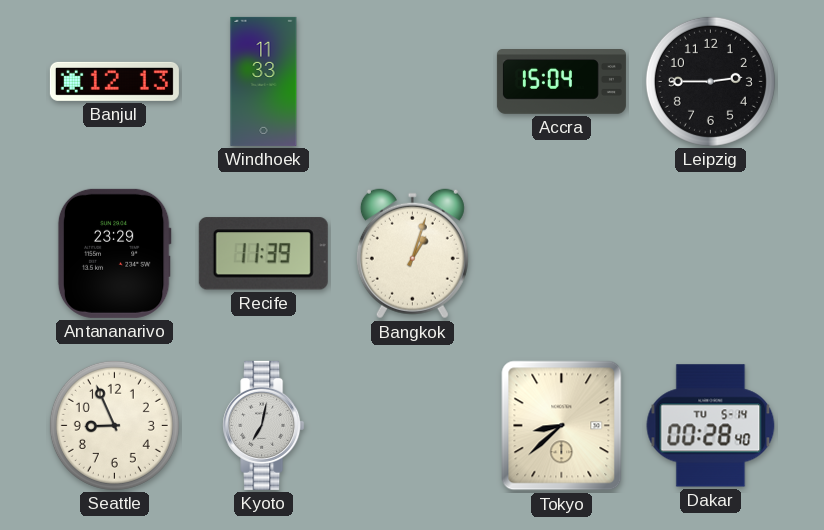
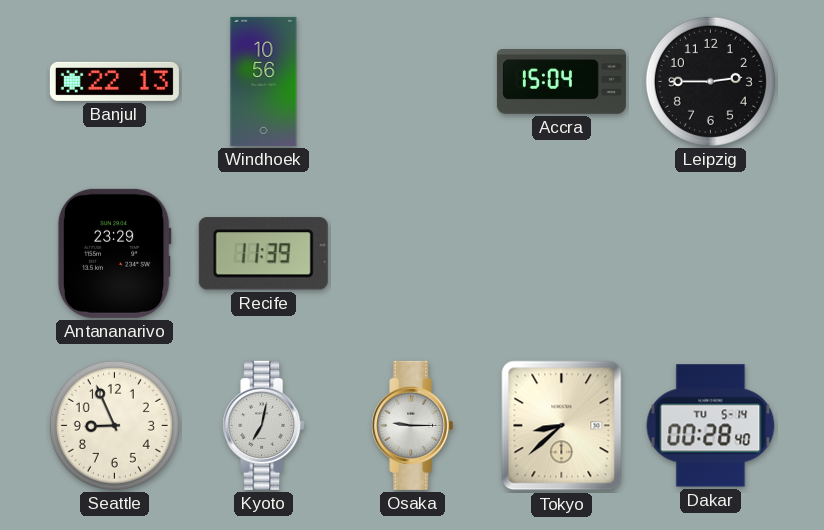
Banjul: 12:13 -> 22:13
Windhoek: 11:33 -> 10:56
Bangkok: 1:03 -> none
Osaka: none -> 9:15
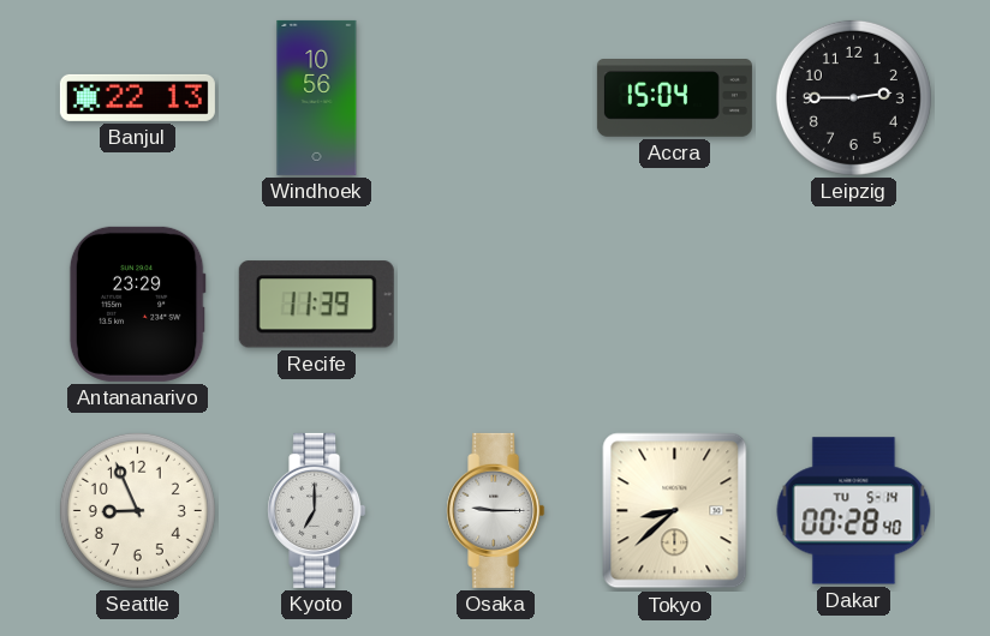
Kyoto: 7:02 -> 7:00
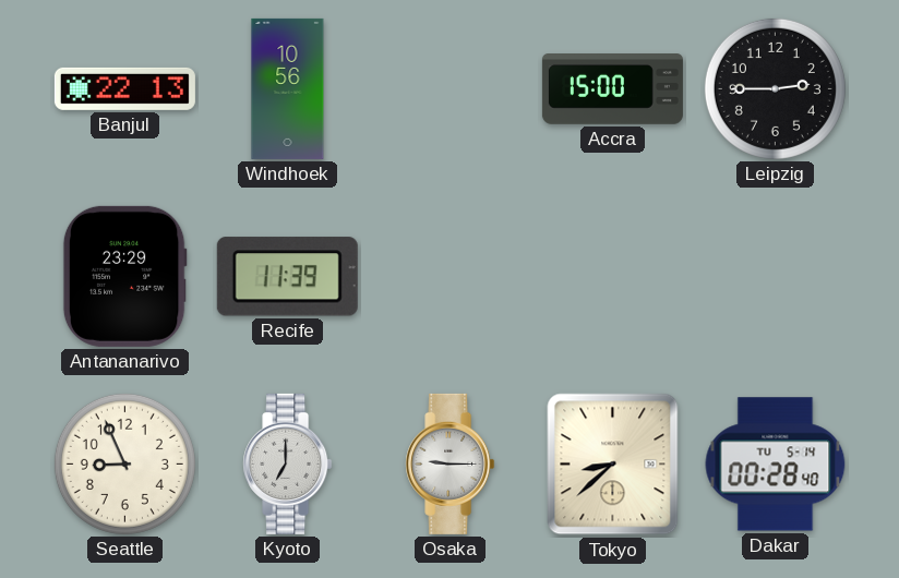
Accra: 15:04 -> 15:00
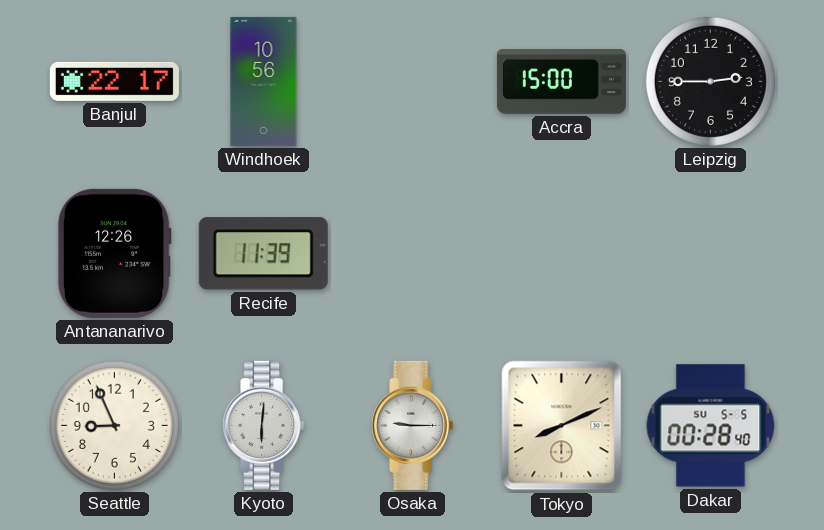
Banjul: 22:13 -> 22:17
Antananarivo: 23:29 -> 12:26
Kyoto: 7:00 -> 6:01
Tokyo: 8:38 -> 8:11
Dakar date: TU 5-14 -> SU 5-5
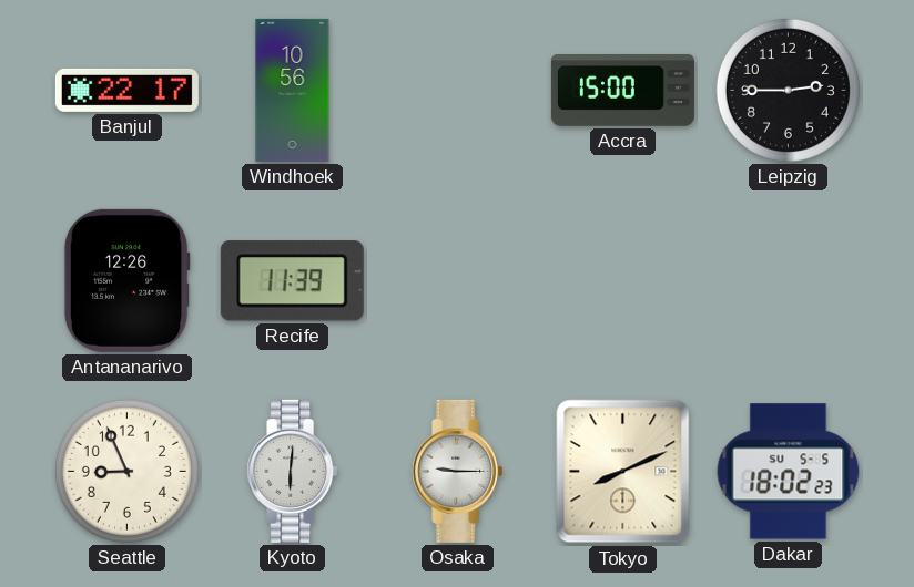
Dakar: 00:28 -> 18:02
